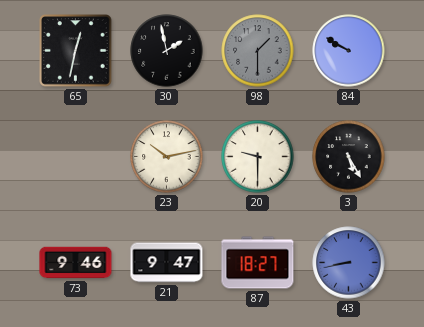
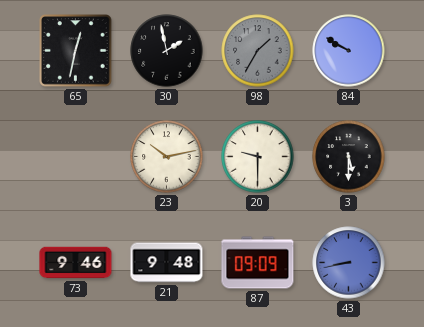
98: 1:30 -> 1:35
3: 5:25 -> 5:30
21: 9:47 -> 9:48
87: 18:27 -> 09:09
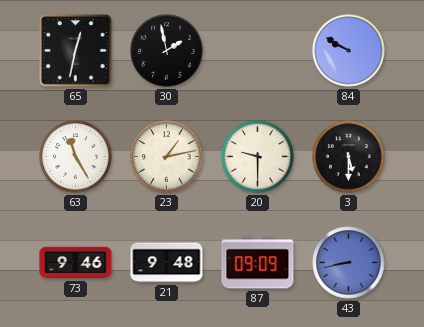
98: 1:35 -> none
63: none -> 11:25
23: 10:13 -> 1:13
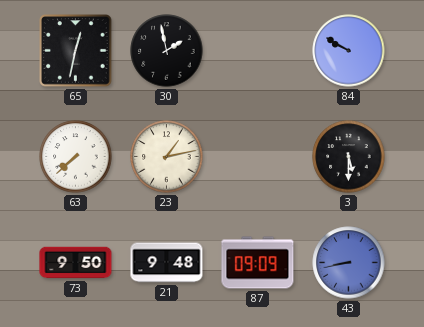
63: 11:25 -> 7:38
20: 9:30 -> none
73: 9:46 -> 9:50
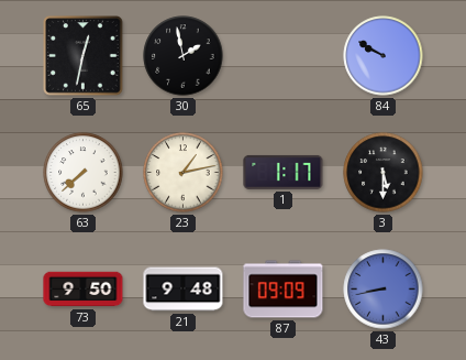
1: none -> 1:17
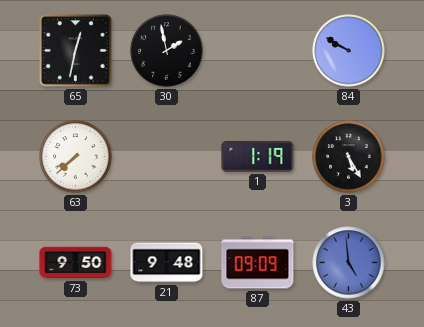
23: 1:13 -> none
1: 1:17 -> 1:19
3: 5:30 -> 5:25
43: 8:43 -> 4:59
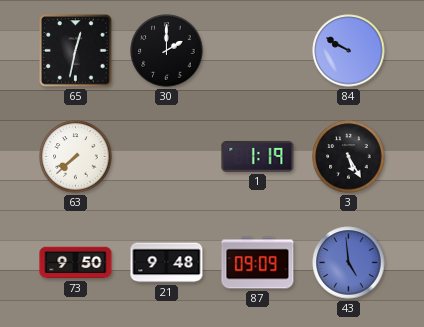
30: 1:58 -> 2:00
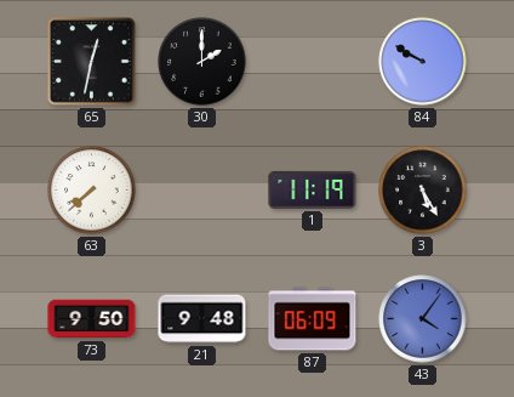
1: 1:19 -> 11:19
87: 09:09 -> 06:09
43: 4:59 -> 4:06
